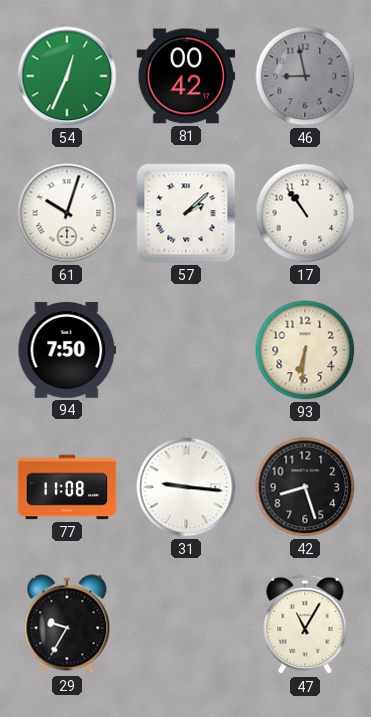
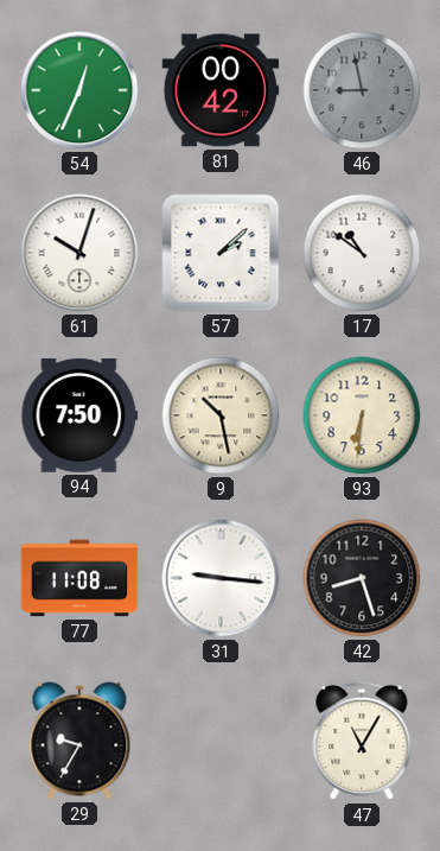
17: 10:54 -> 10:51
9: none -> 10:28
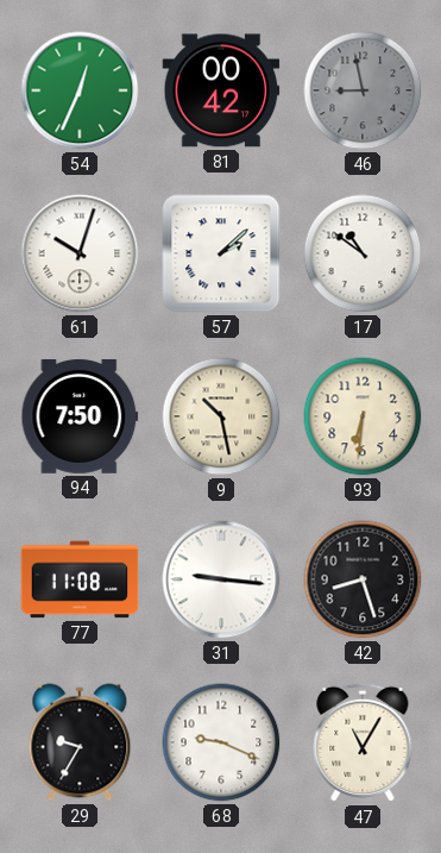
68: none -> 9:19
